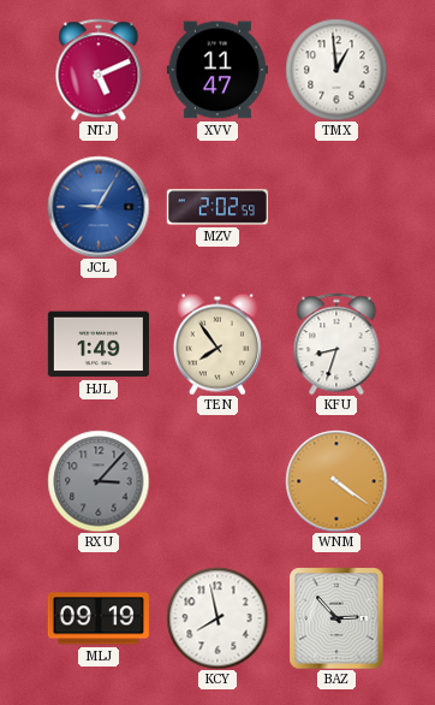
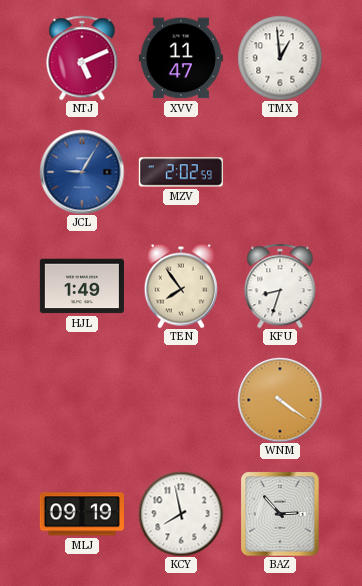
RXU: 3:07 -> none
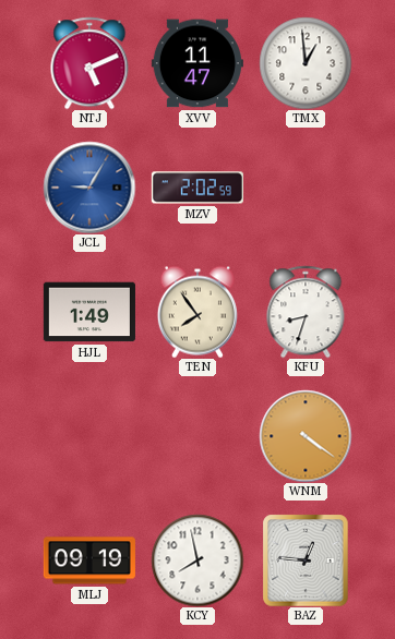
BAZ: 2:53 -> 12:46
